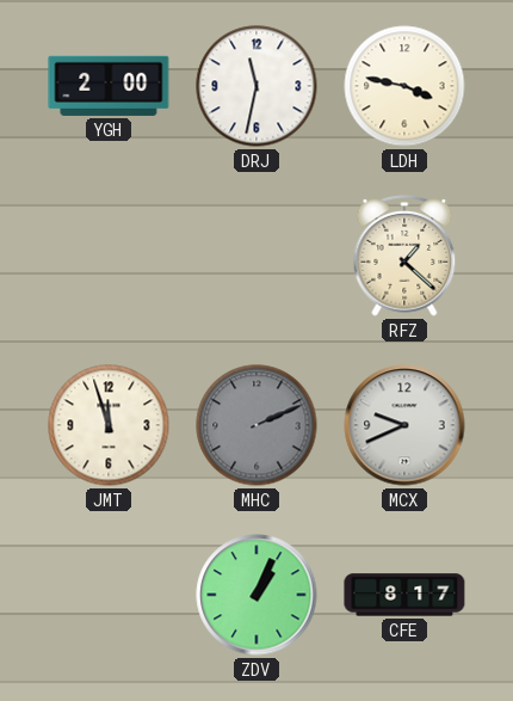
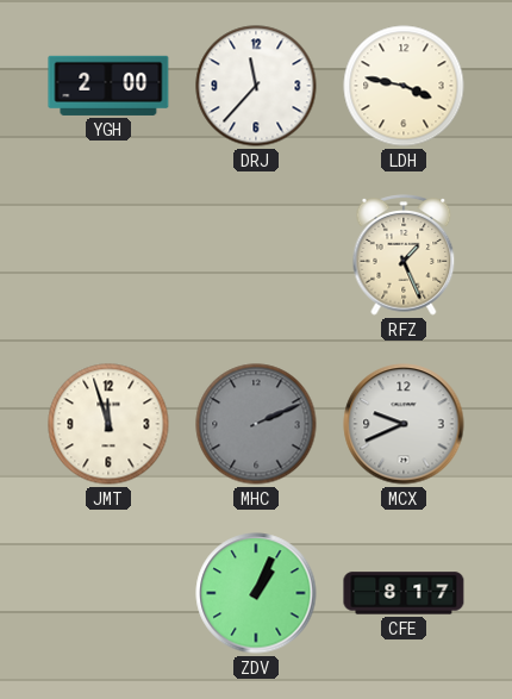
DRJ: 11:32 -> 11:37
RFZ: 1:22 -> 1:26
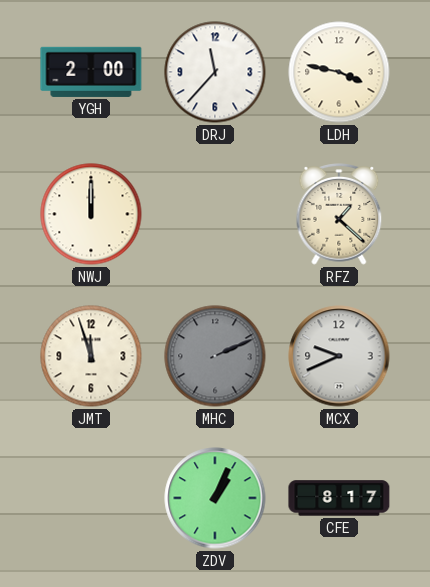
NWJ: none -> 12:00
RFZ: 1:26 -> 1:22
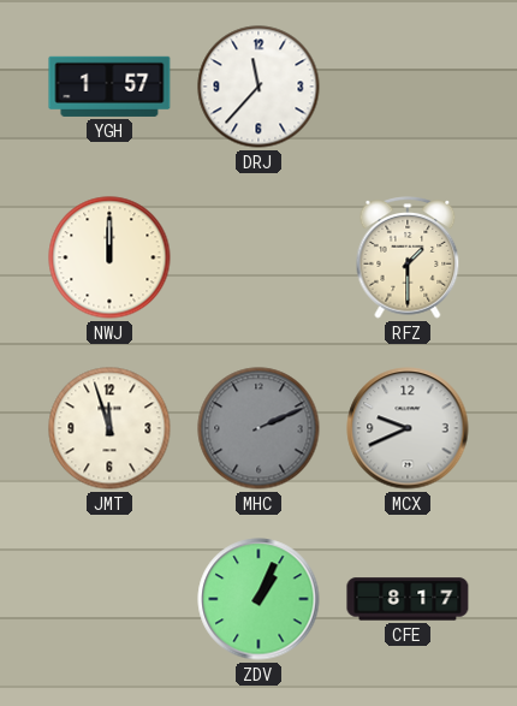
YGH: 2:00 -> 1:57
LDH: 3:47 -> none
RFZ: 1:22 -> 1:30
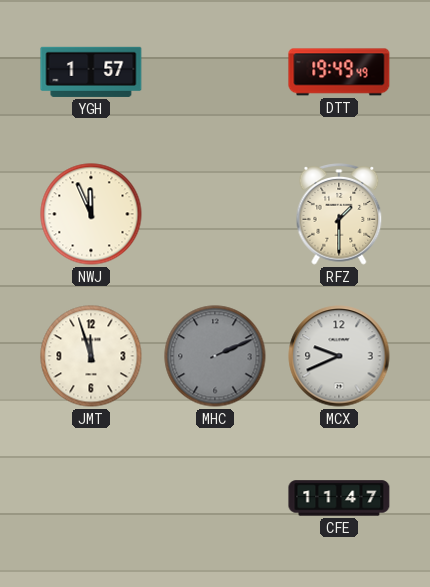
DRJ: 11:37 -> none
DTT: none -> 19:49
NWJ: 12:00 -> 11:56
ZDV: 1:04 -> none
CFE: 8:17 -> 11:47
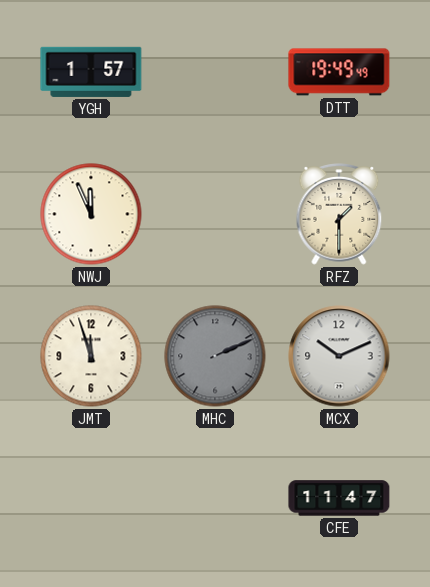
MCX: 9:41 -> 10:11
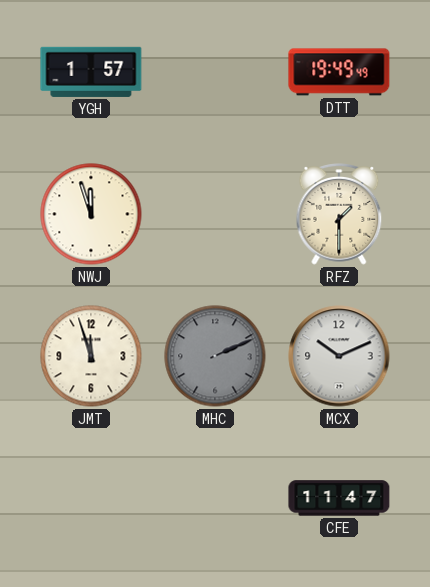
NWJ: 11:56 -> 11:57
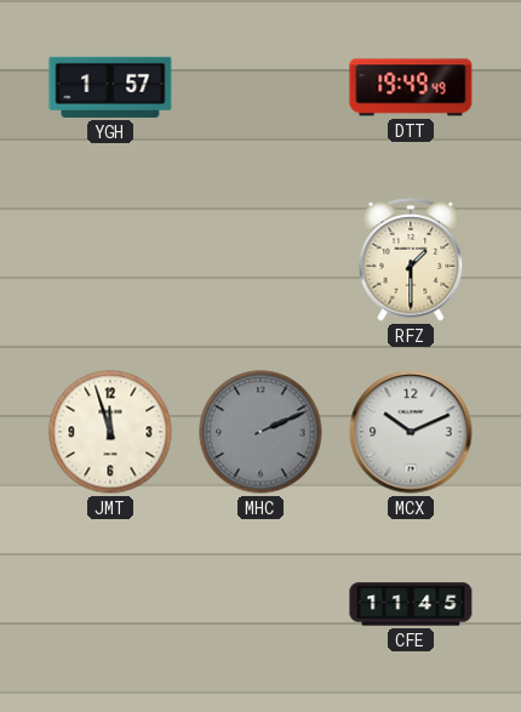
NWJ: 11:57 -> none
CFE: 11:47 -> 11:45
